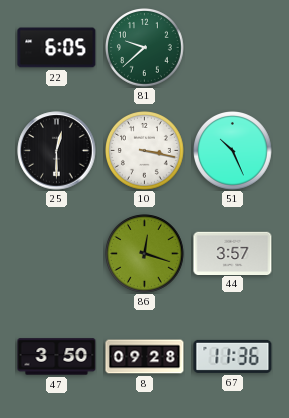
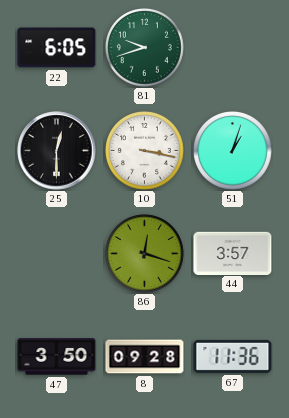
81: 9:38 -> 9:42
51: 10:26 -> 1:03
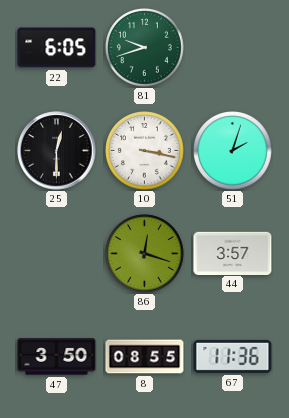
51: 1:03 -> 2:03
8: 09:28 -> 08:55
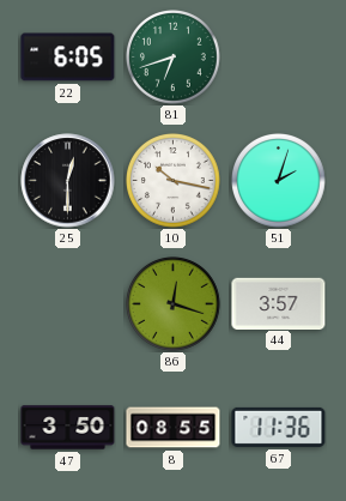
81: 9:42 -> 6:42
10: 3:17 -> 10:17
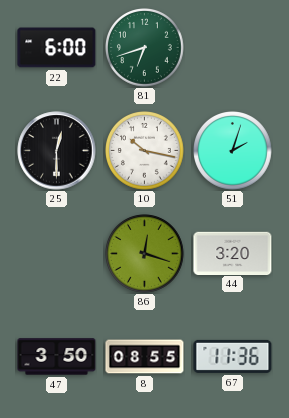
22: 6:05 -> 6:00
44: 3:57 -> 3:20
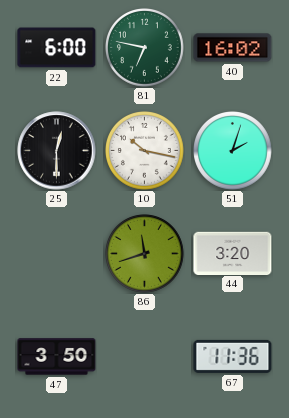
81: 6:42 -> 6:47
40: none -> 16:02
86: 12:18 -> 11:42
8: 08:55 -> none
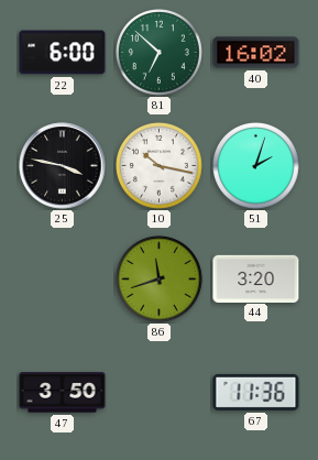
81: 6:47 -> 6:52
25: 12:30 -> 3:47
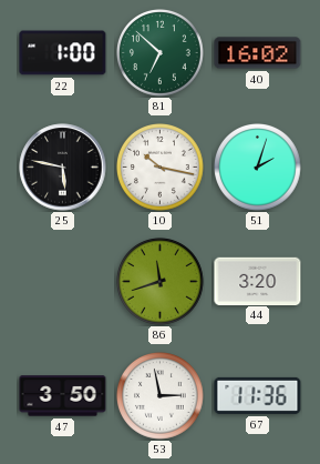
22: 6:00 -> 1:00
25: 3:47 -> 5:47
53: none -> 2:58
